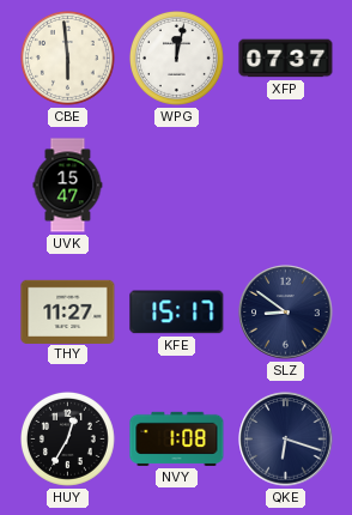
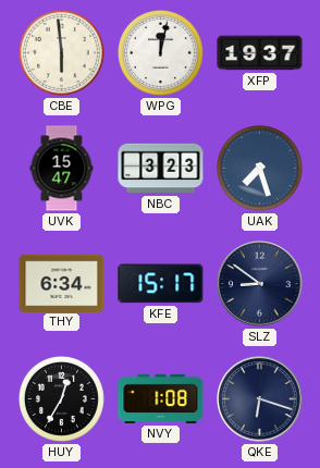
XFP: 07:37 -> 19:37
NBC: none -> 3:23
UAK: none -> 7:27
THY: 11:27 -> 6:34
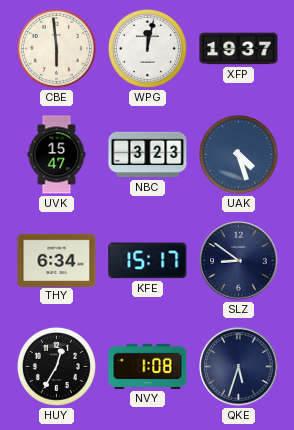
UAK: 7:27 -> 4:27
QKE: 6:18 -> 5:33
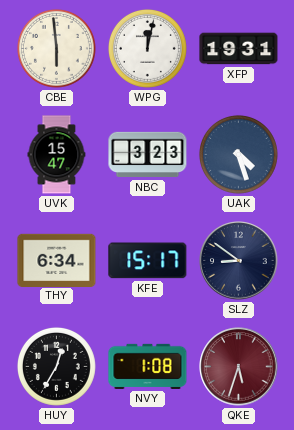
XFP: 19:37 -> 19:31
QKE dial: navy -> burgundy
